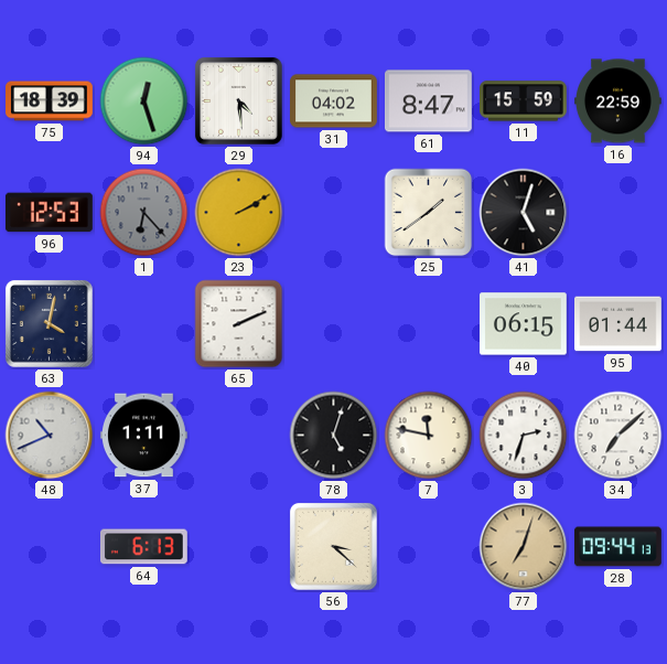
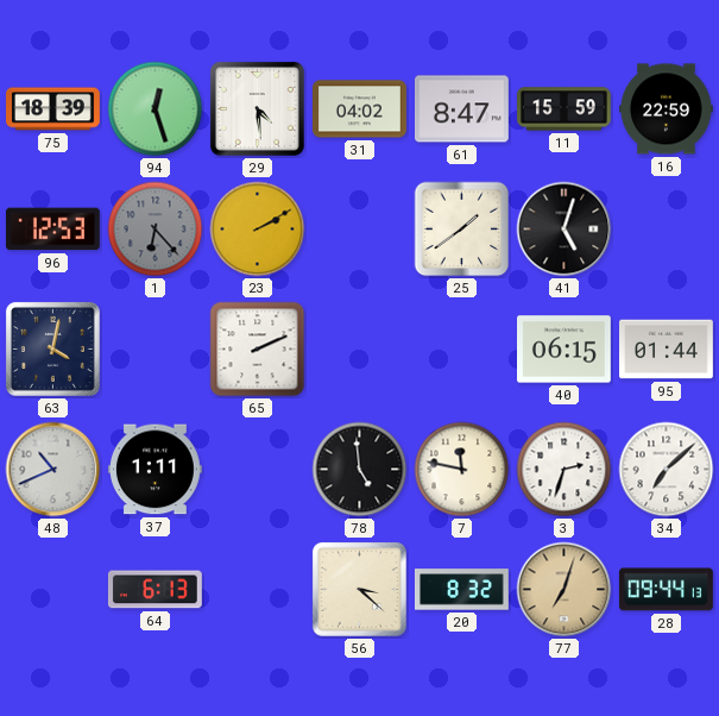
78: 5:03 -> 4:59
20: none -> 8:32
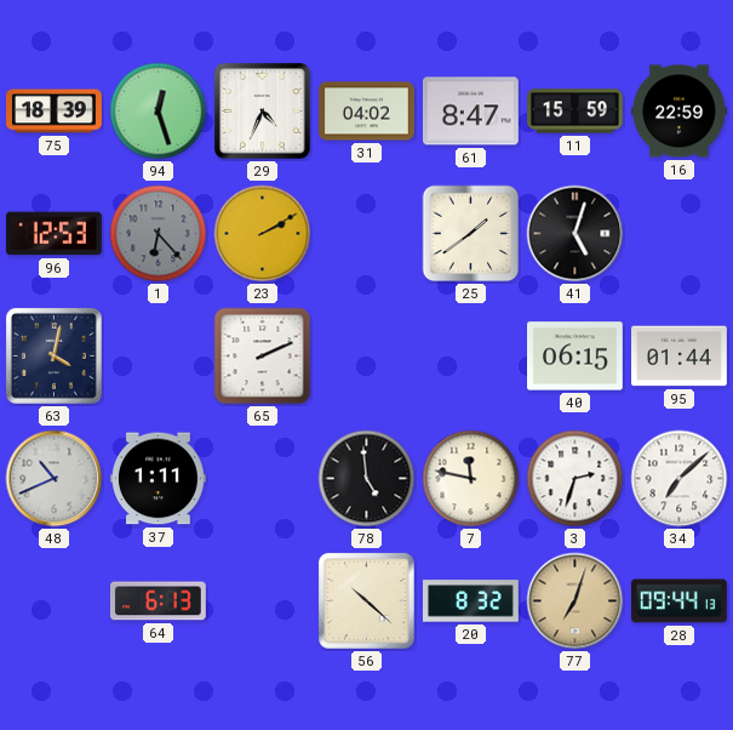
29: 4:29 -> 4:34
56: 3:22 -> 10:22
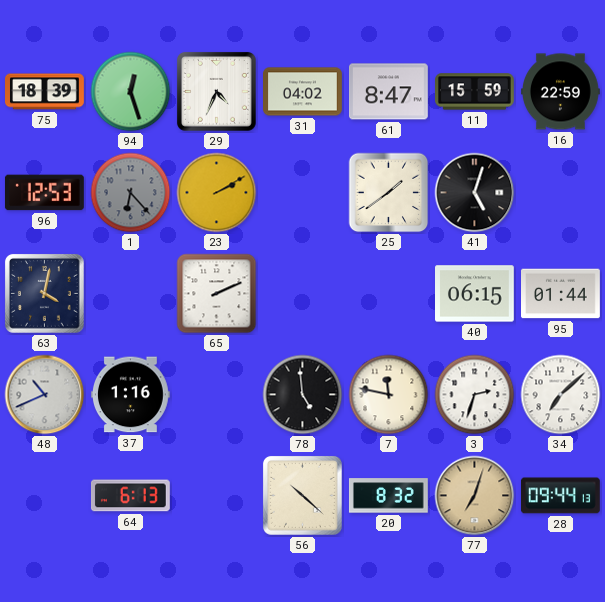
37: 1:11 -> 1:16
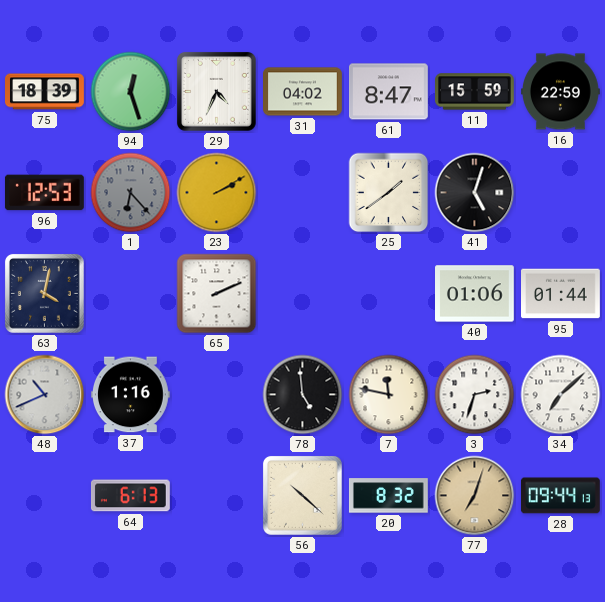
40: 06:15 -> 01:06
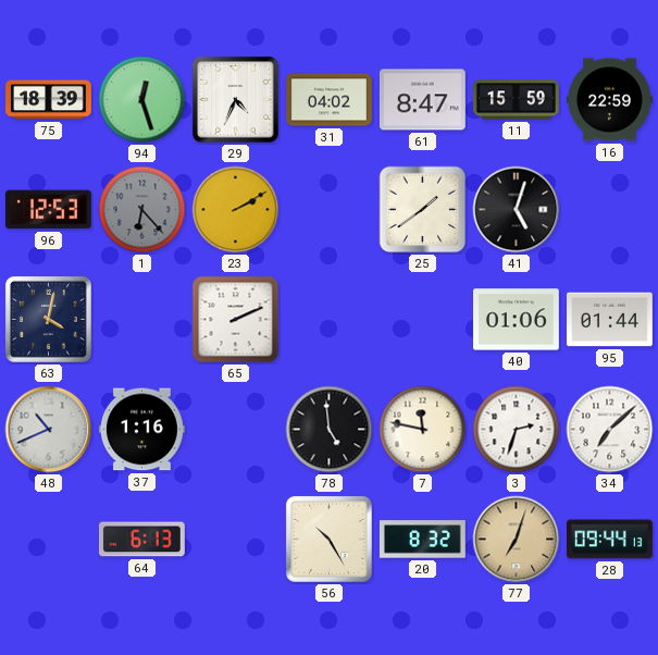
56: 10:22 -> 10:25
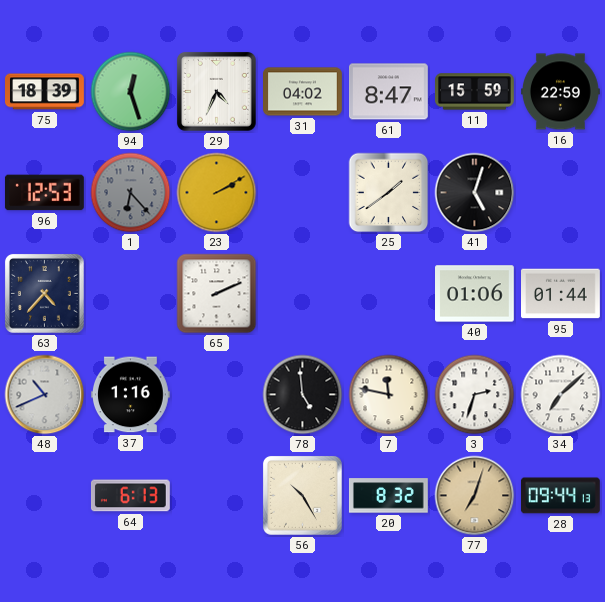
63: 4:02 -> 4:37
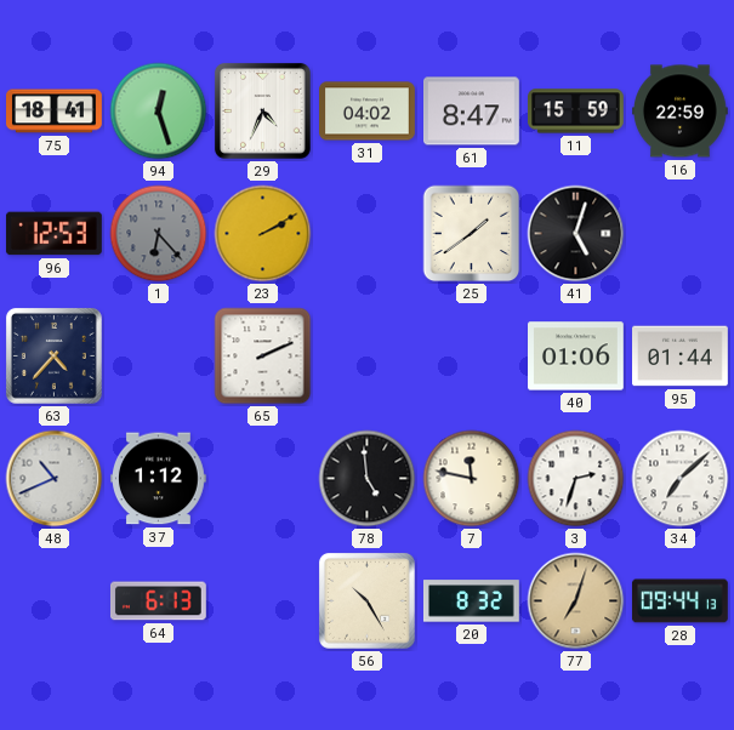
75: 18:39 -> 18:41
37: 1:16 -> 1:12
